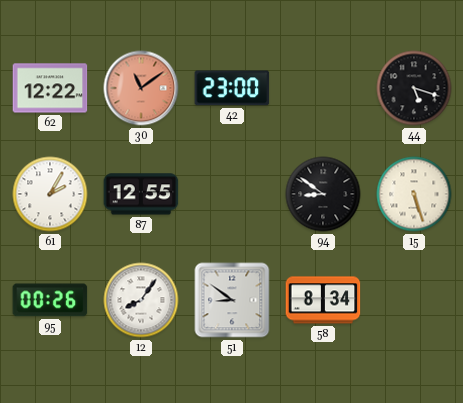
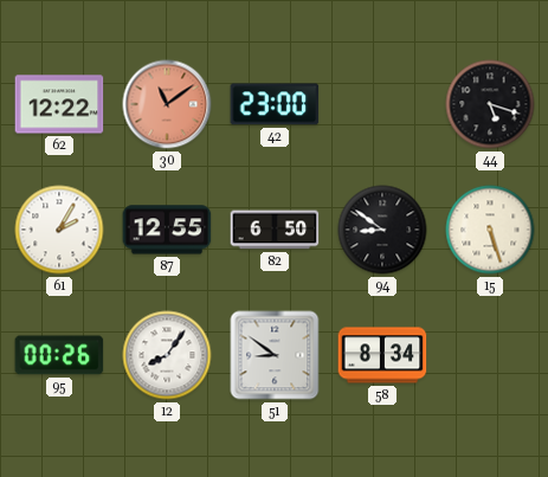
82: none -> 6:50
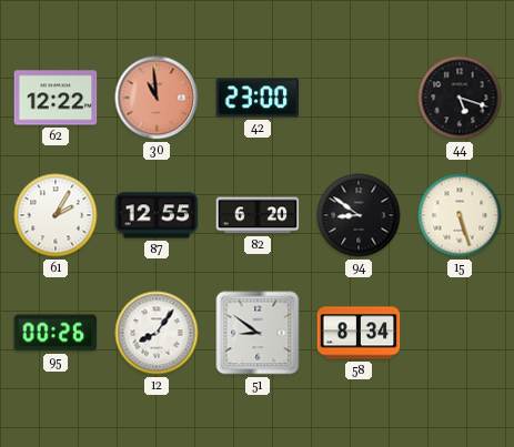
30: 11:09 -> 10:59
82: 6:50 -> 6:20
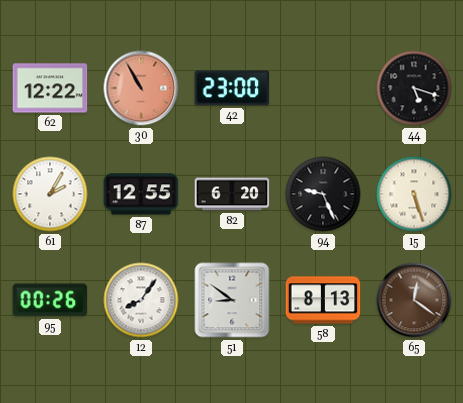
30: 10:59 -> 10:55
94: 8:51 -> 9:26
58: 8:34 -> 8:13
65: none -> 12:21
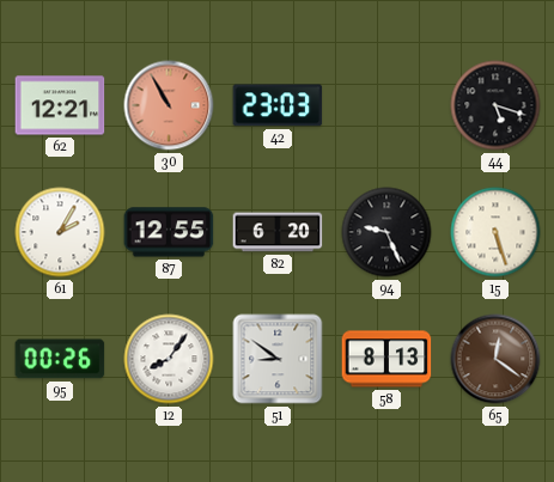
62: 12:22 -> 12:21
42: 23:00 -> 23:03
